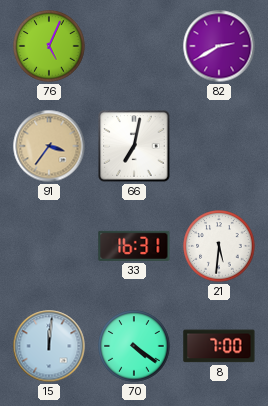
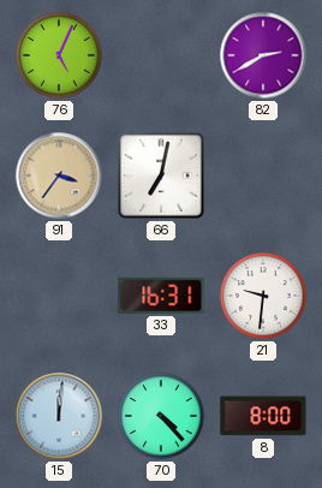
21: 5:31 -> 9:31
70: 4:21 -> 4:23
8: 7:00 -> 8:00
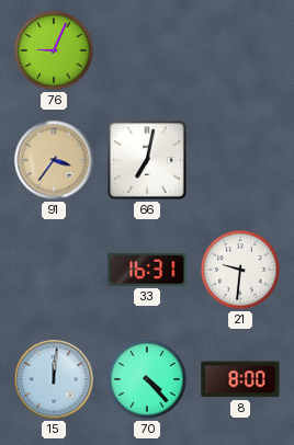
76: 5:04 -> 9:04
82: 2:40 -> none
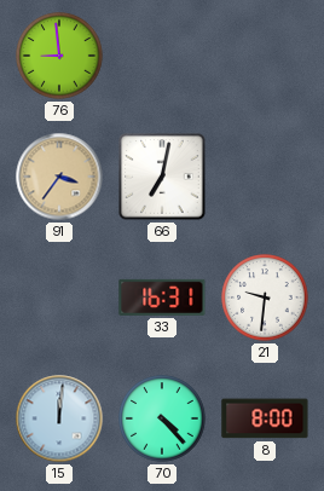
76: 9:04 -> 8:59
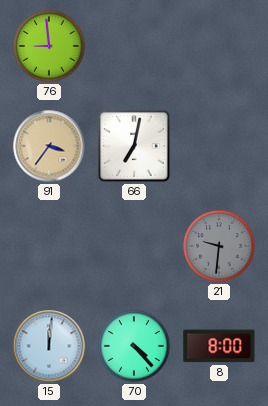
33: 16:31 -> none
21 dial: white -> grey
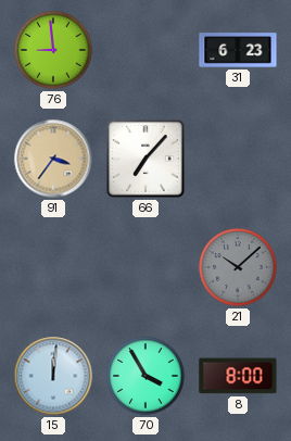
31: none -> 6:23
66: 7:02 -> 7:07
21: 9:31 -> 10:08
70: 4:23 -> 3:55
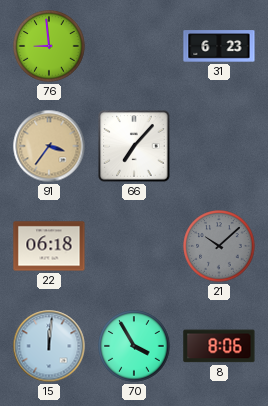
22: none -> 06:18
8: 8:00 -> 8:06
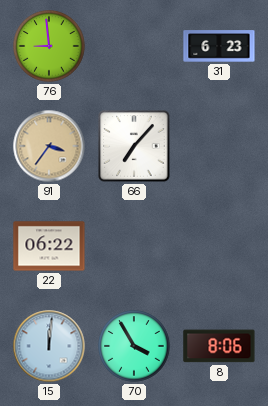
22: 06:18 -> 06:22
21: 10:08 -> none
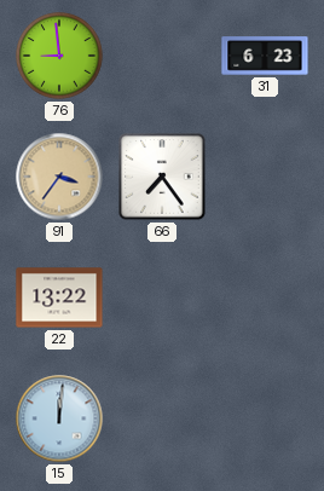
66: 7:07 -> 7:24
22: 06:22 -> 13:22
70: 3:55 -> none
8: 8:06 -> none
